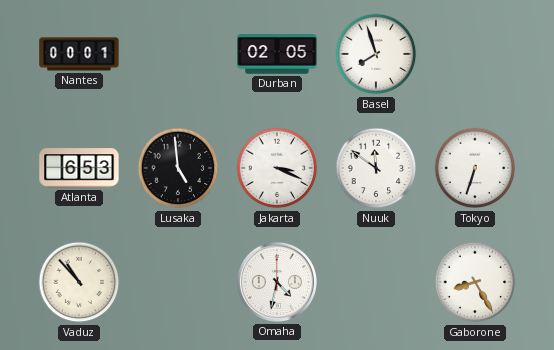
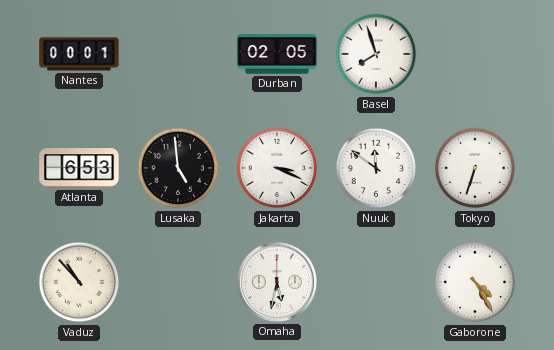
Omaha: 4:32 -> 5:32
Gaborone: 8:25 -> 4:25
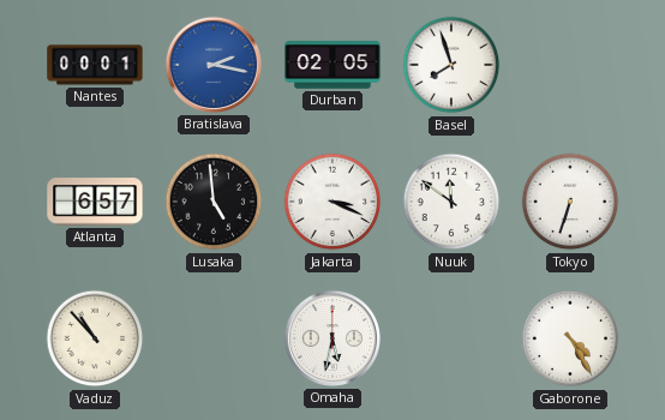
Bratislava: none -> 2:17
Atlanta: 6:53 -> 6:57
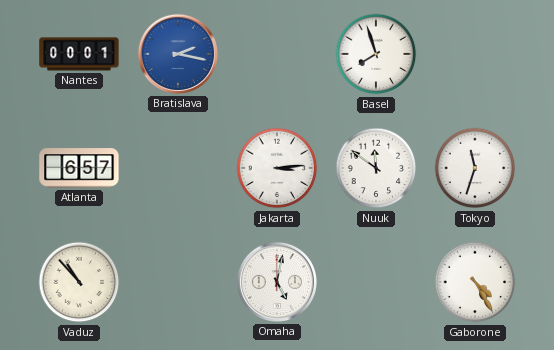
Durban: 02:05 -> none
Lusaka: 4:59 -> none
Jakarta: 3:19 -> 3:14
Tokyo: 6:33 -> 11:33
Omaha: 5:32 -> 5:02
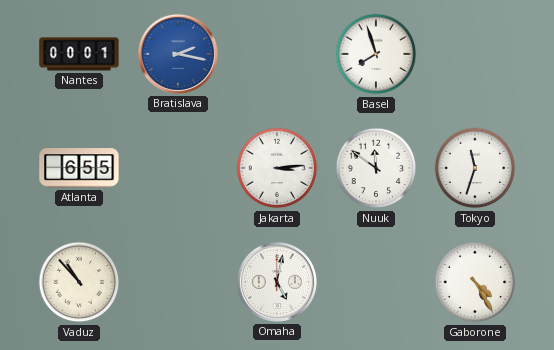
Atlanta: 6:57 -> 6:55
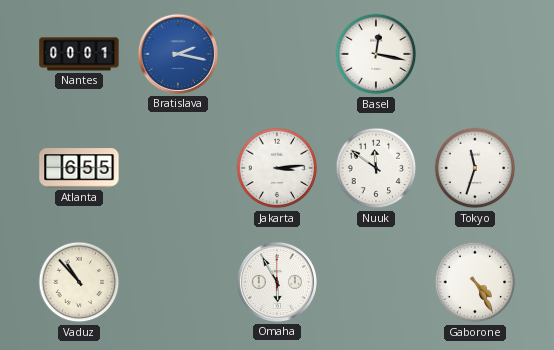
Basel: 7:57 -> 12:17
Omaha: 5:02 -> 5:55
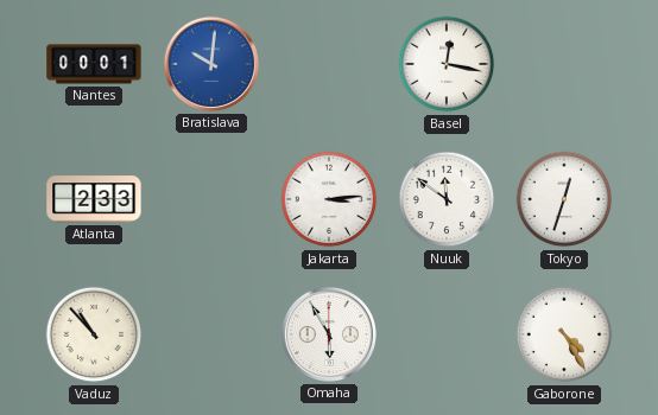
Bratislava: 2:17 -> 10:01
Atlanta: 6:55 -> 2:33
Tokyo: 11:33 -> 12:33
